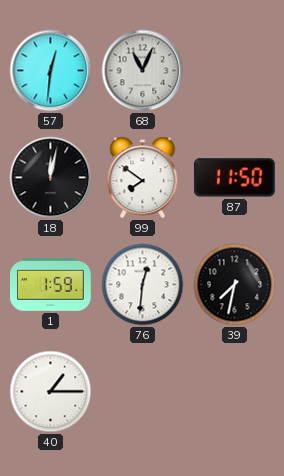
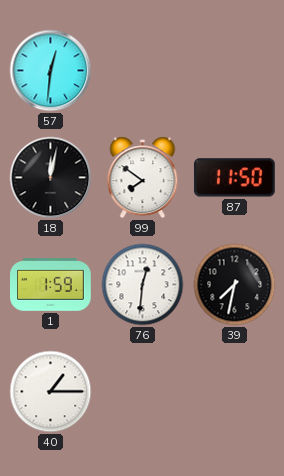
68: 11:04 -> none
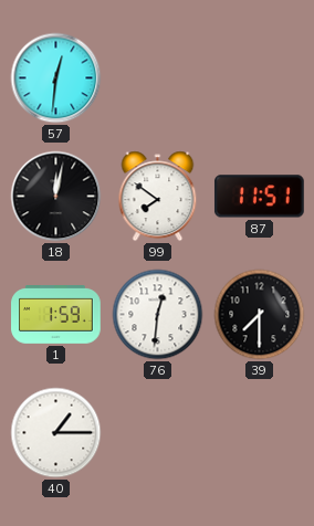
87: 11:50 -> 11:51
39: 7:32 -> 7:30
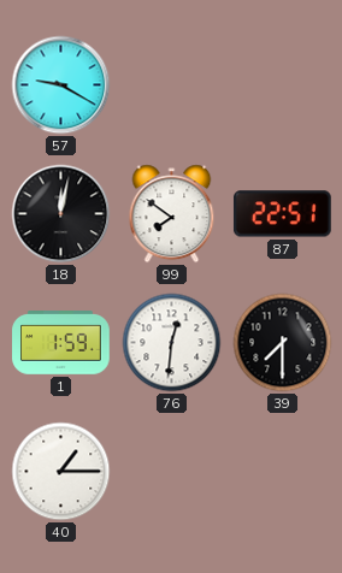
57: 12:31 -> 9:20
87: 11:51 -> 22:51
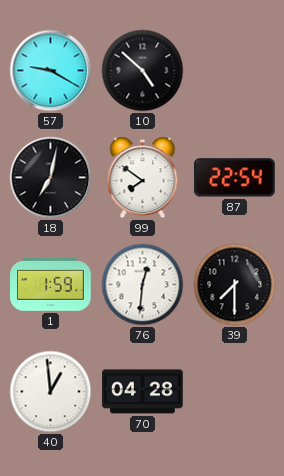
10: none -> 4:52
18: 12:02 -> 7:02
87: 22:51 -> 22:54
40: 1:15 -> 12:59
70: none -> 04:28
